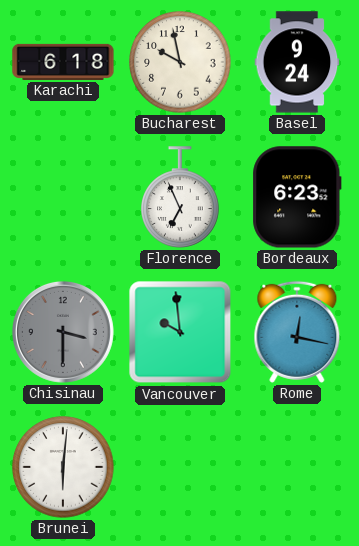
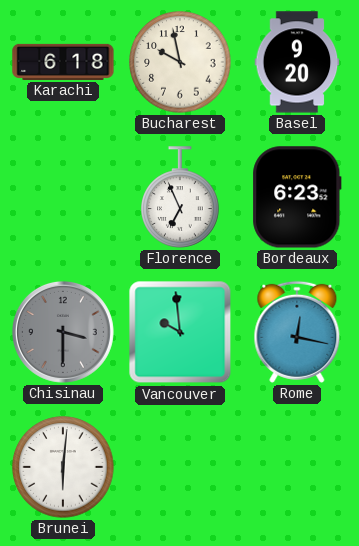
Basel: 9:24 -> 9:20
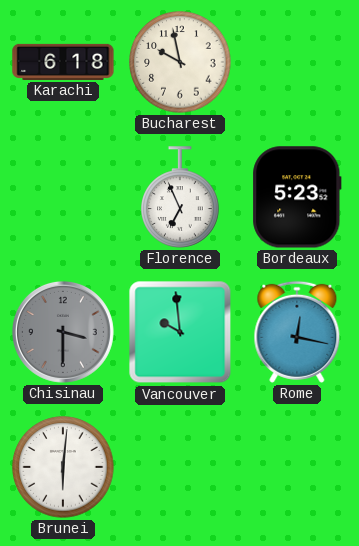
Basel: 9:20 -> none
Bordeaux: 6:23 -> 5:23
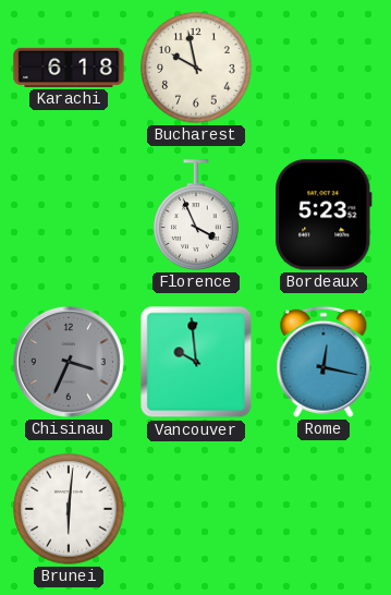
Florence: 6:56 -> 3:56
Chisinau: 3:30 -> 3:34
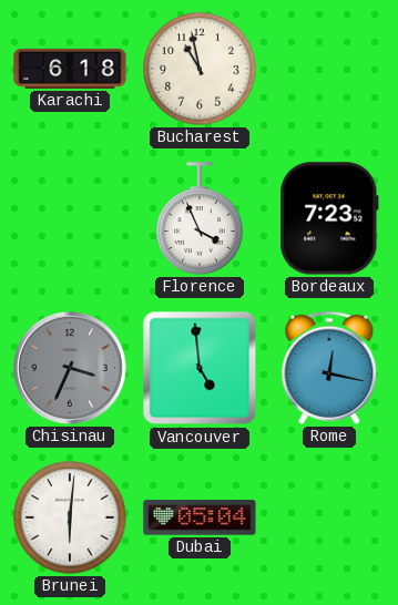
Bucharest: 9:58 -> 10:58
Bordeaux: 5:23 -> 7:23
Vancouver: 9:59 -> 4:59
Dubai: none -> 05:04
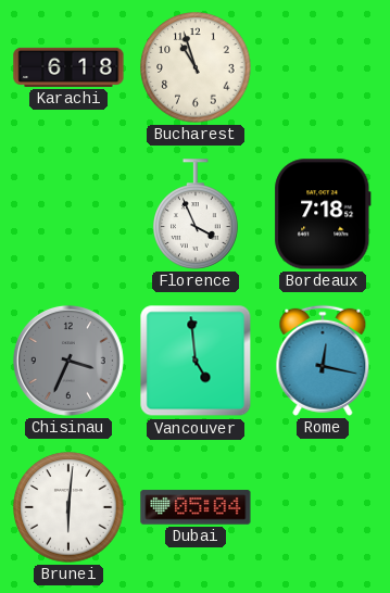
Bucharest: 10:58 -> 10:57
Bordeaux: 7:23 -> 7:18
